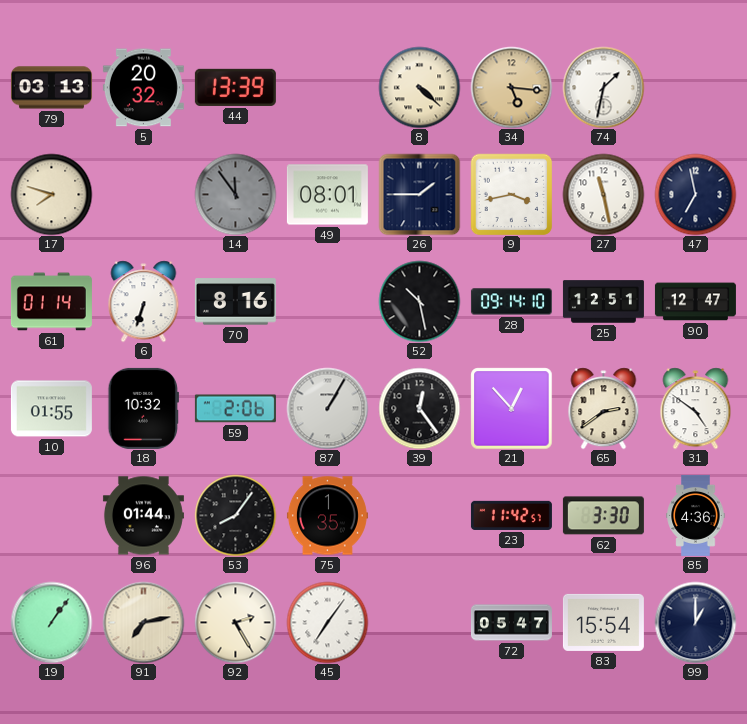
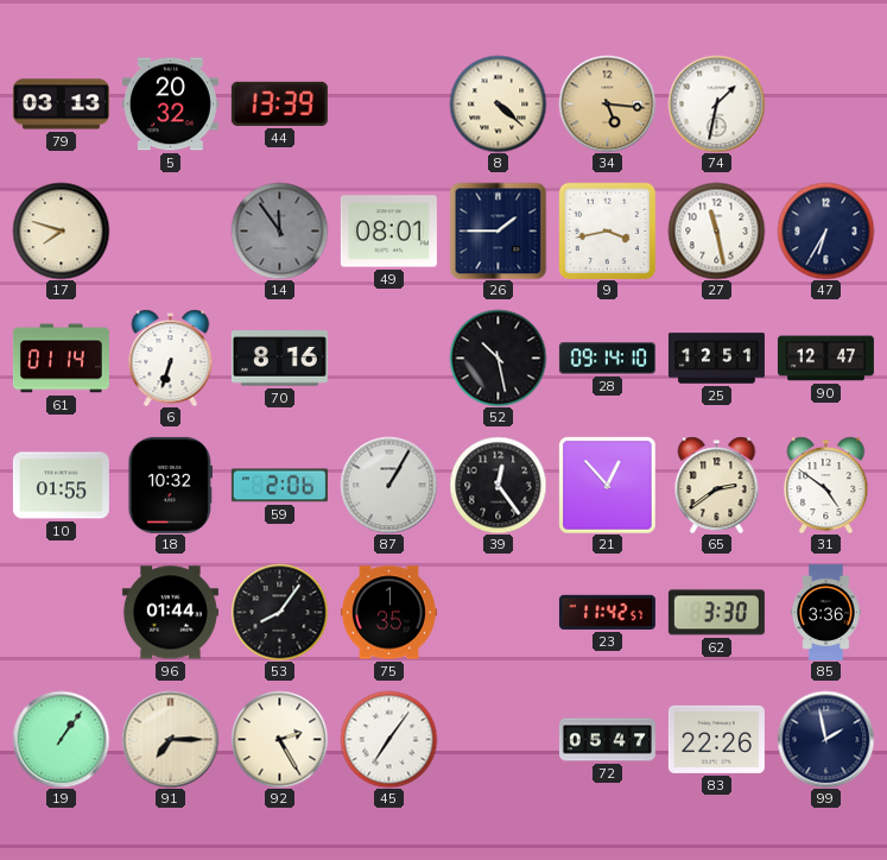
47: 6:58 -> 6:35
85: 4:36 -> 3:36
91: 7:13 -> 7:15
83: 15:54 -> 22:26
99: 1:00 -> 1:58
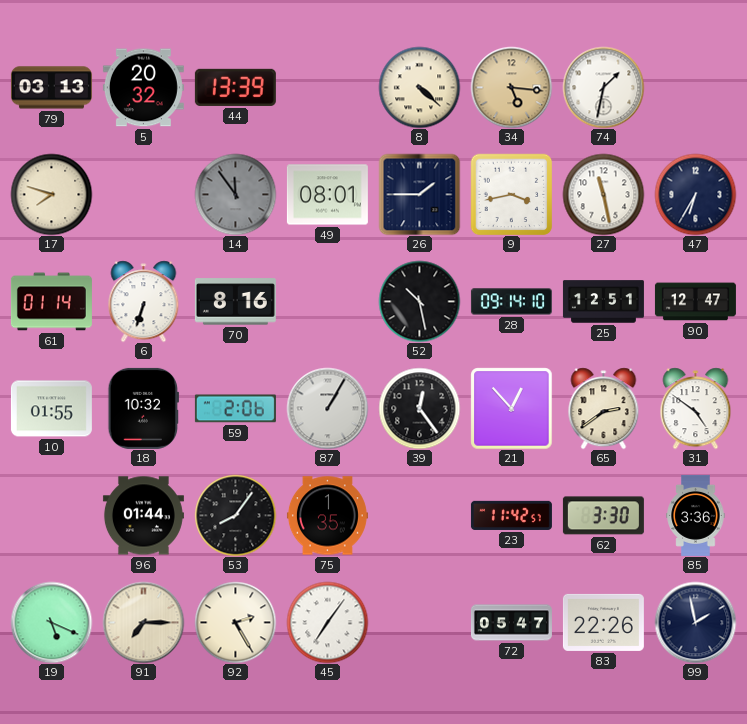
19: 1:06 -> 5:19
